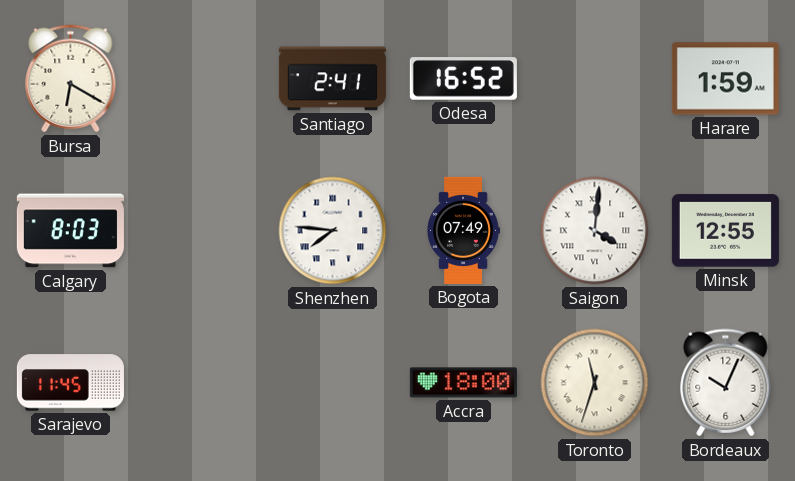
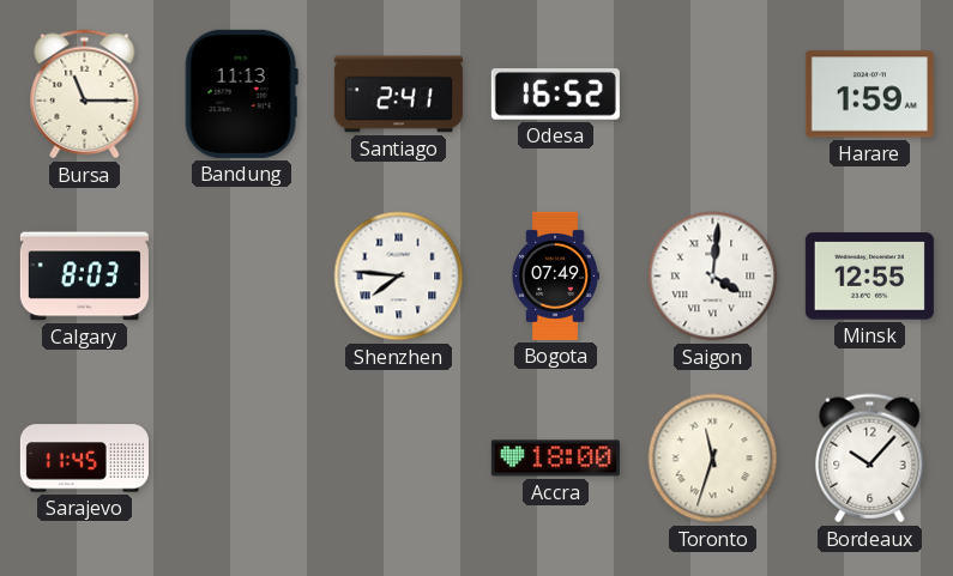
Bursa: 6:20 -> 11:15
Bandung: none -> 11:13
Bordeaux: 10:04 -> 10:07
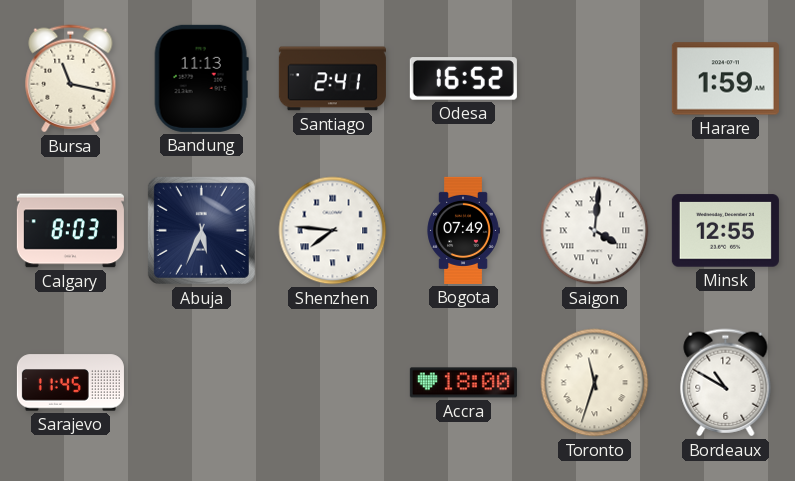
Bursa: 11:15 -> 11:17
Abuja: none -> 5:34
Bordeaux: 10:07 -> 10:50
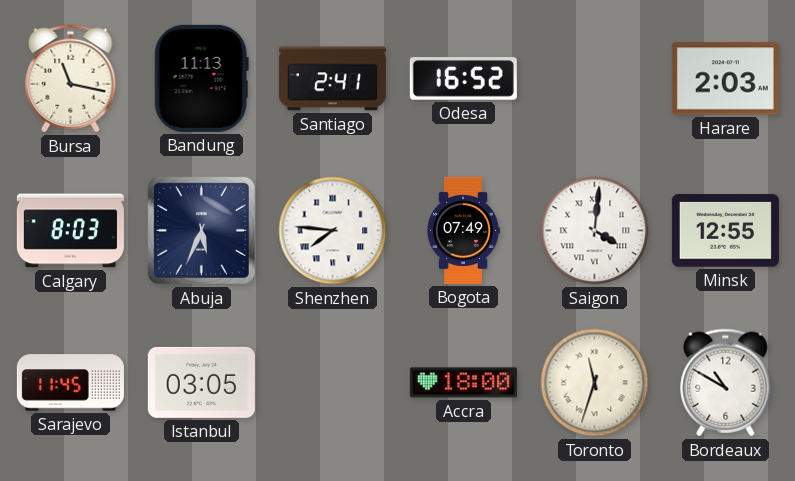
Harare: 1:59 -> 2:03
Istanbul: none -> 03:05
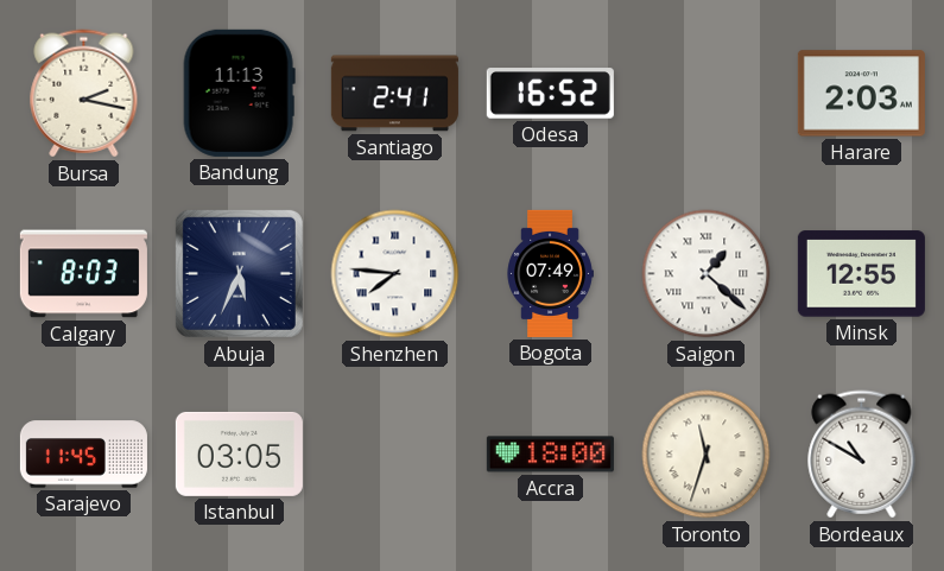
Bursa: 11:17 -> 2:17
Saigon: 4:01 -> 1:22
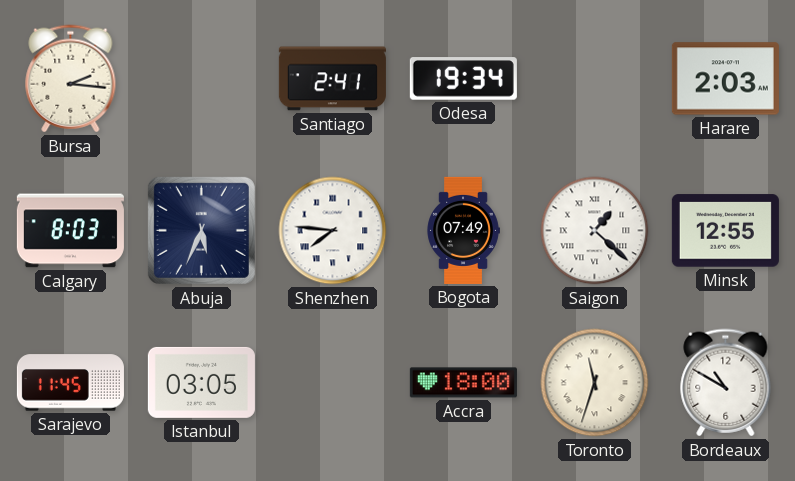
Bursa: 2:17 -> 2:16
Bandung: 11:13 -> none
Odesa: 16:52 -> 19:34
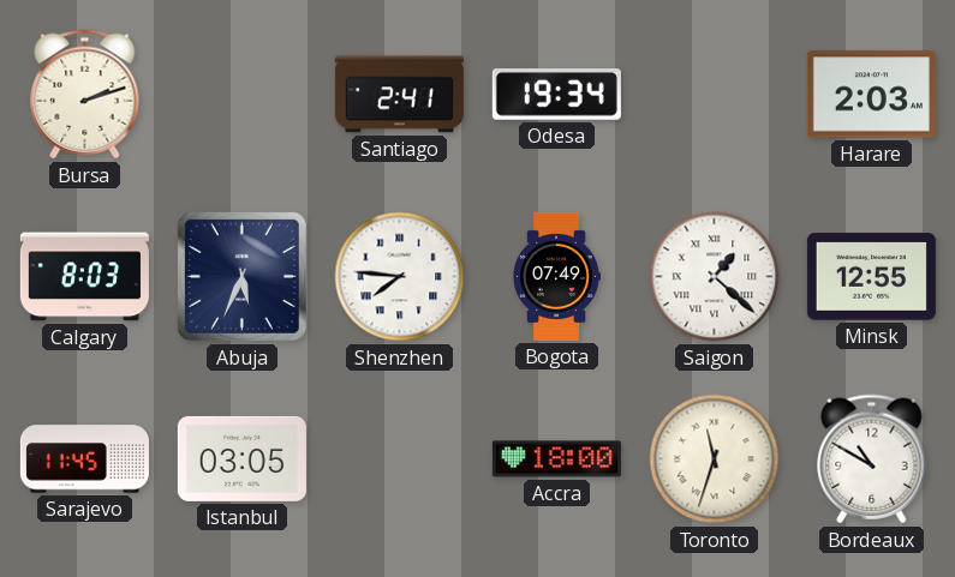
Bursa: 2:16 -> 2:12
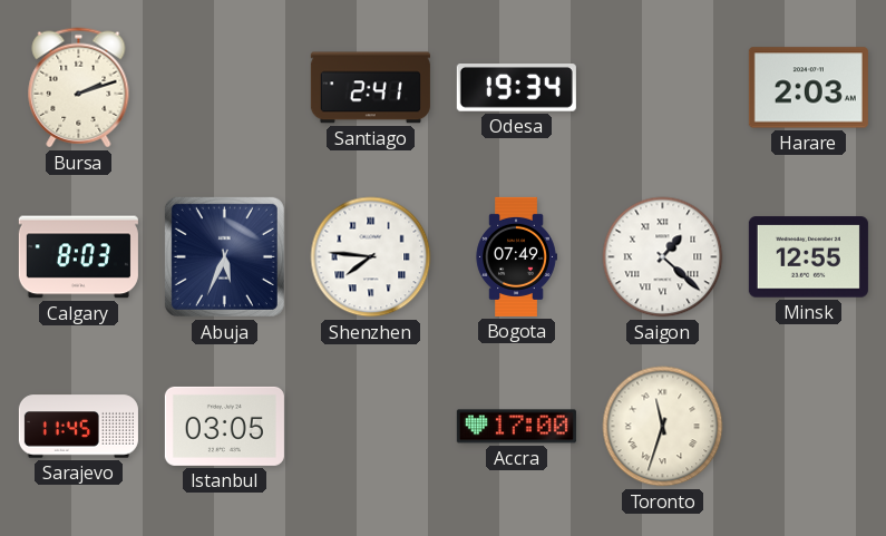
Accra: 18:00 -> 17:00
Bordeaux: 10:50 -> none
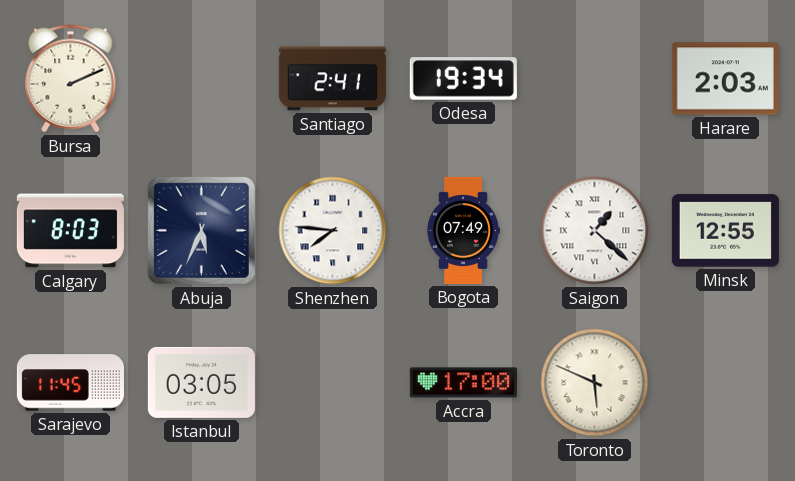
Bursa: 2:12 -> 2:11
Toronto: 11:33 -> 5:49
